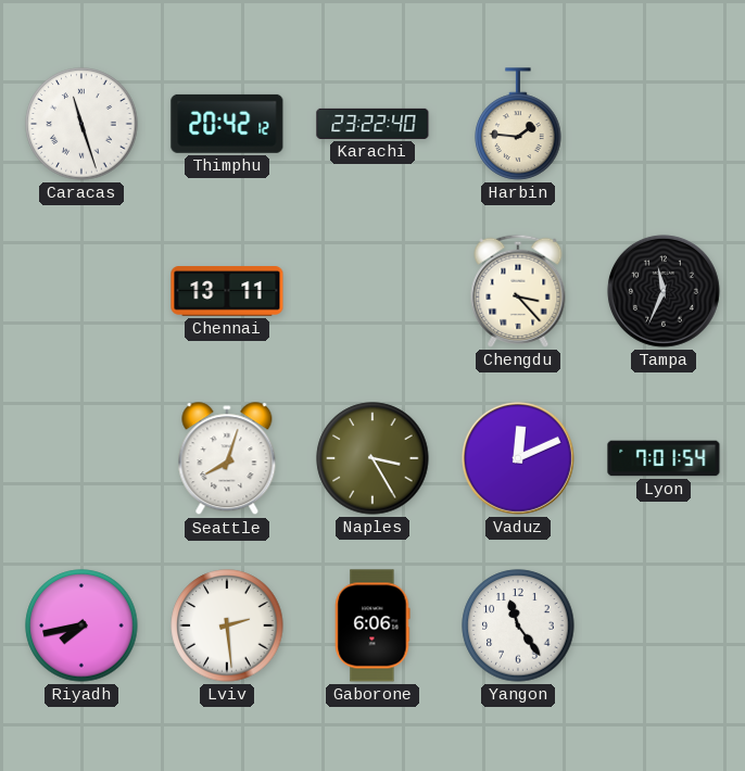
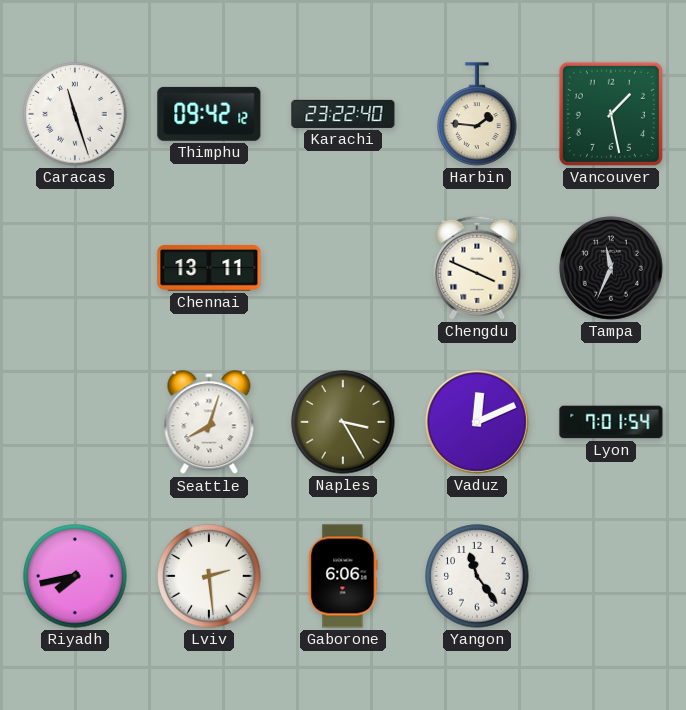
Thimphu: 20:42 -> 09:42
Vancouver: none -> 1:28
Chengdu: 3:23 -> 3:49
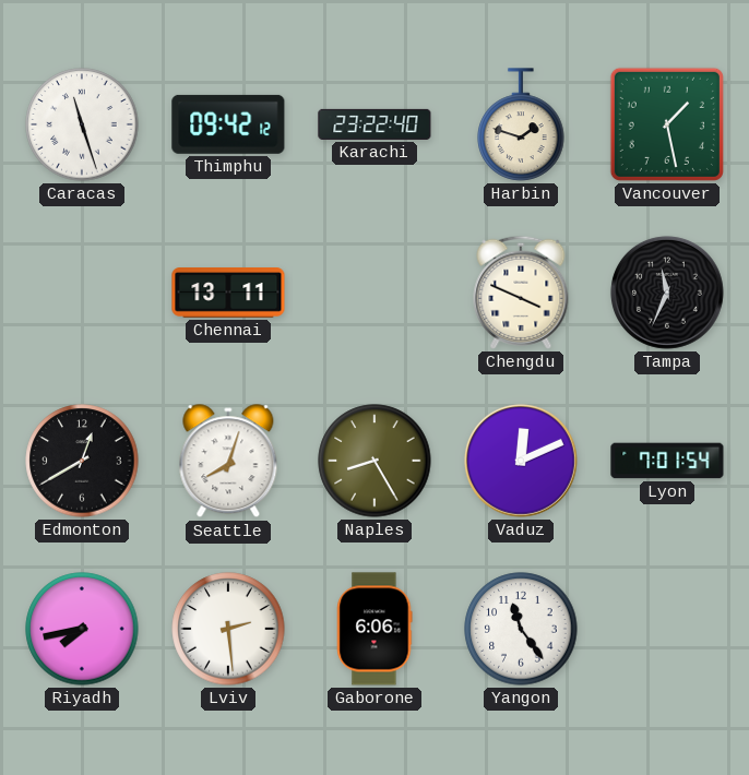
Harbin: 1:46 -> 1:48
Edmonton: none -> 12:40
Naples: 3:25 -> 8:25
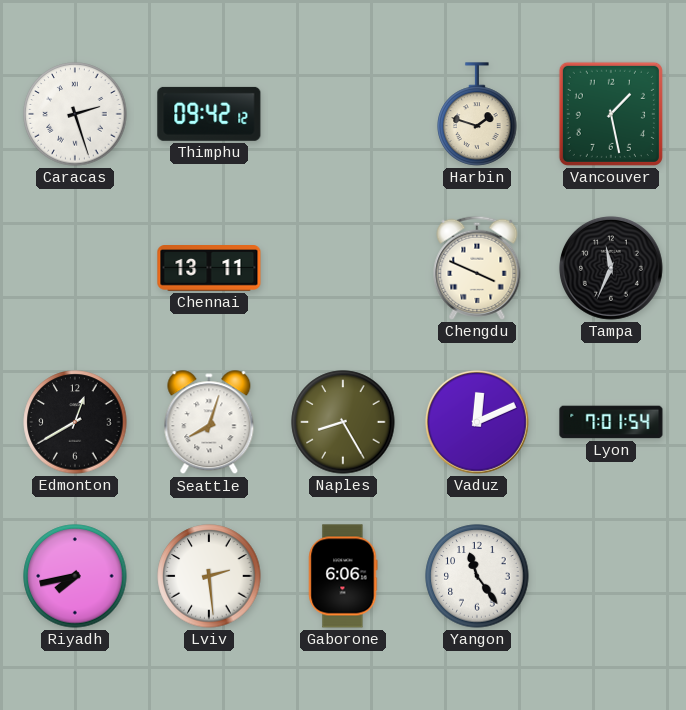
Caracas: 11:27 -> 2:27
Karachi: 23:22 -> none
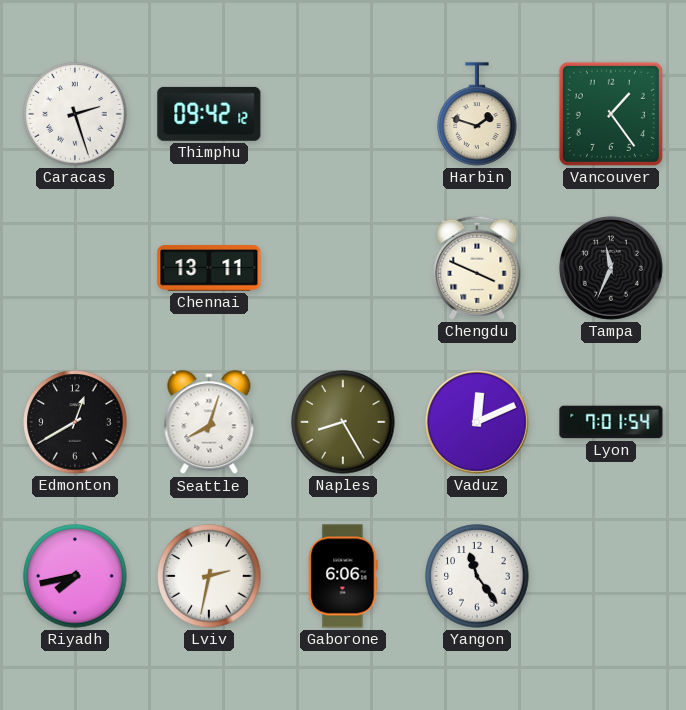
Vancouver: 1:28 -> 1:24
Lviv: 2:29 -> 2:32
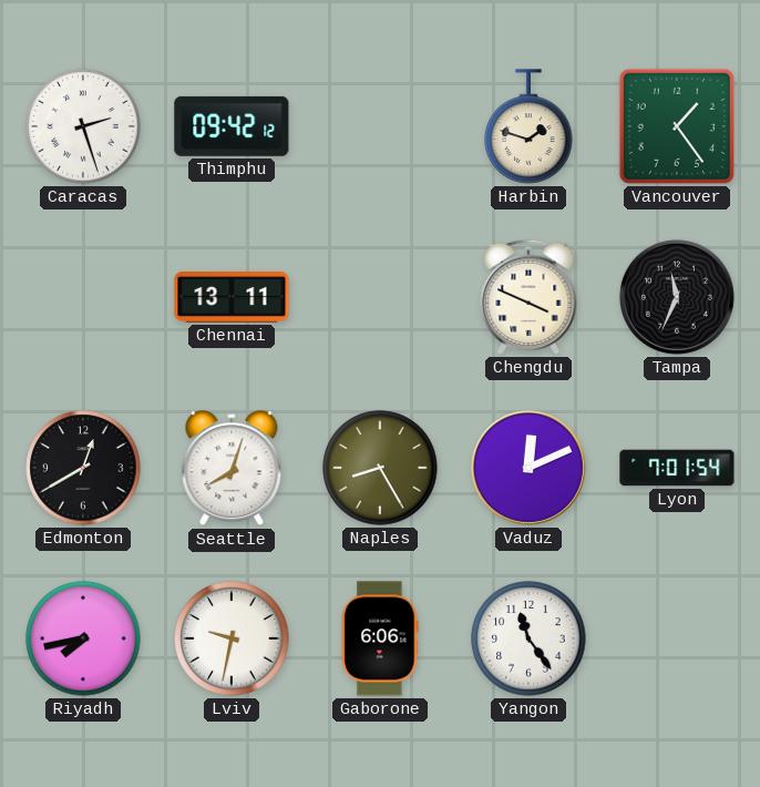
Lviv: 2:32 -> 9:32
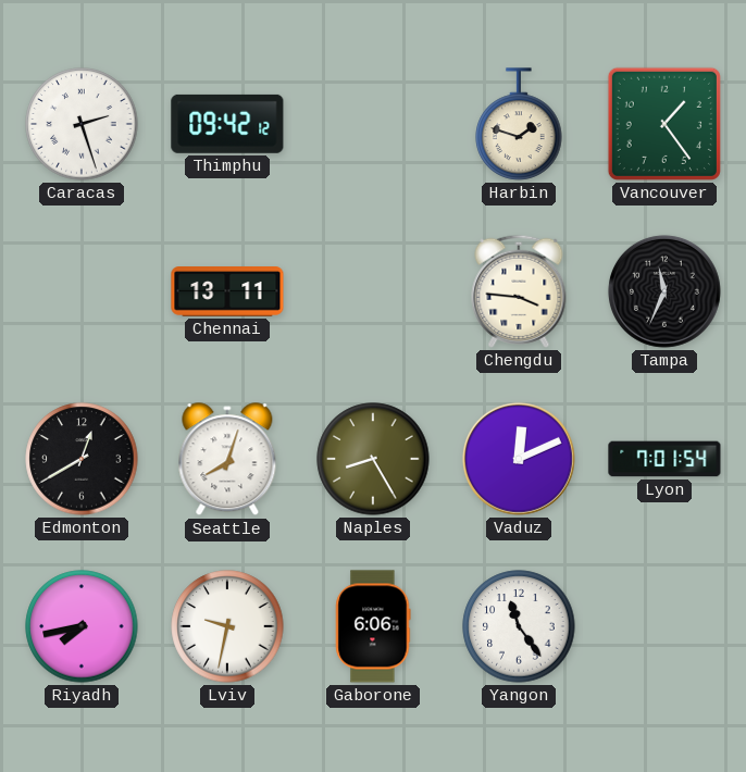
Chengdu: 3:49 -> 3:46
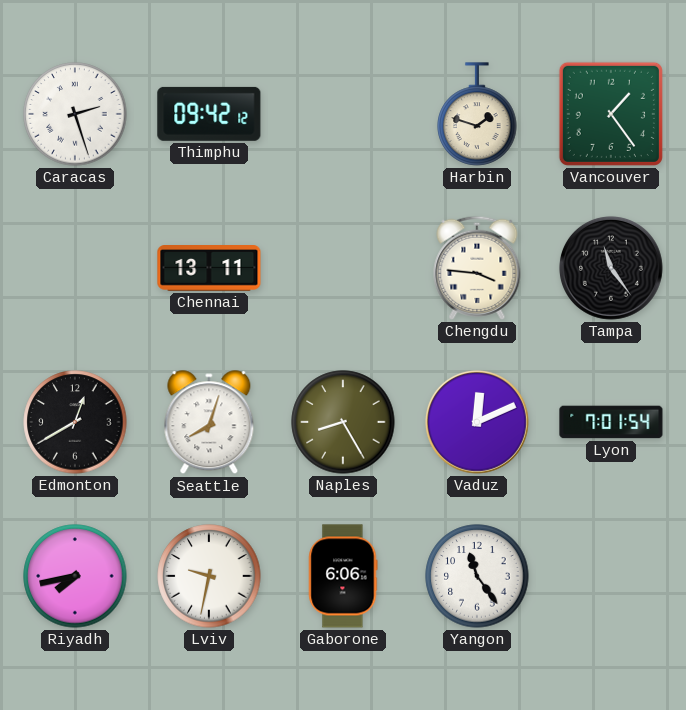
Tampa: 11:34 -> 11:24
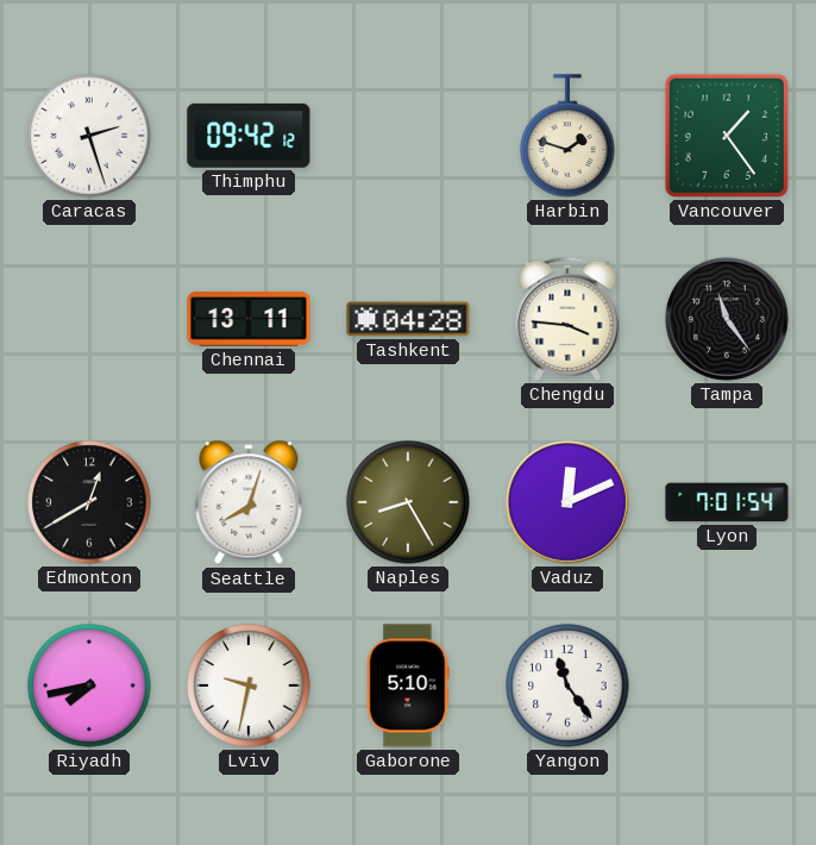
Tashkent: none -> 04:28
Gaborone: 6:06 -> 5:10
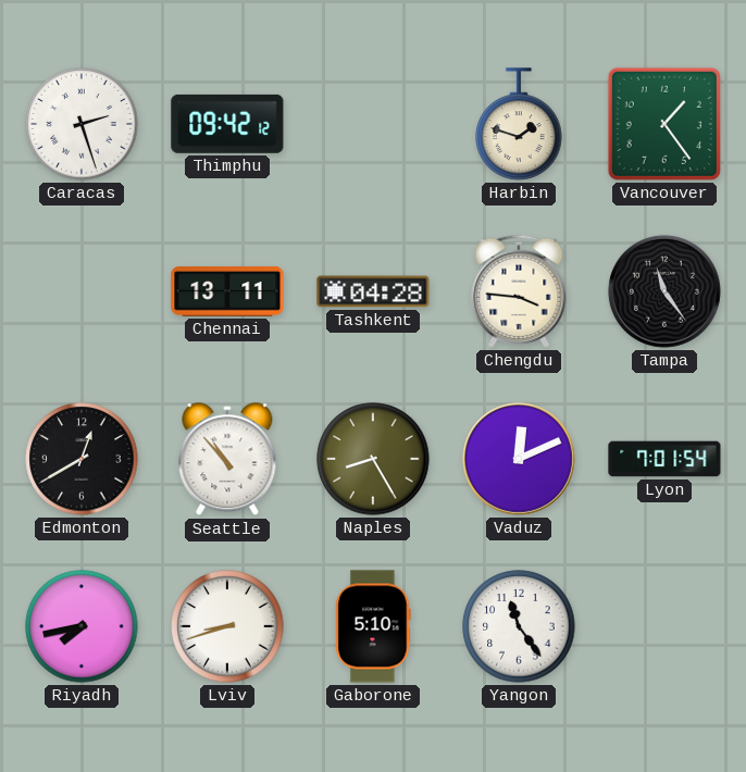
Seattle: 8:03 -> 10:53
Lviv: 9:32 -> 8:42
